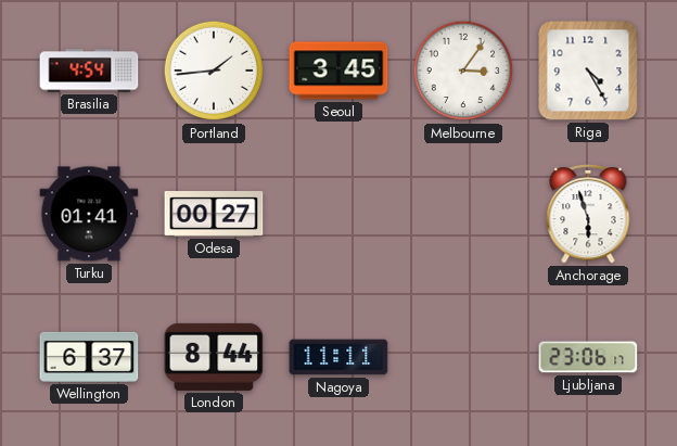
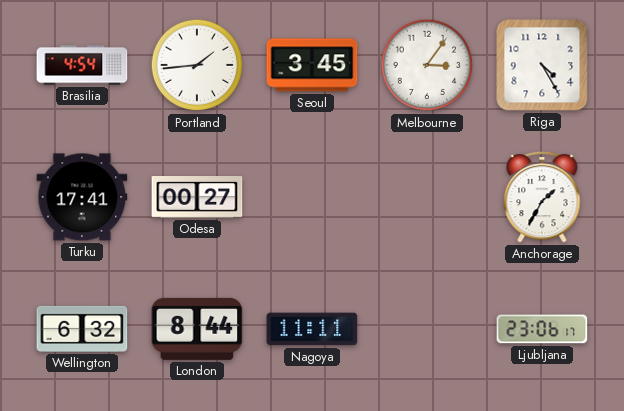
Turku: 01:41 -> 17:41
Anchorage: 5:57 -> 1:35
Wellington: 6:37 -> 6:32
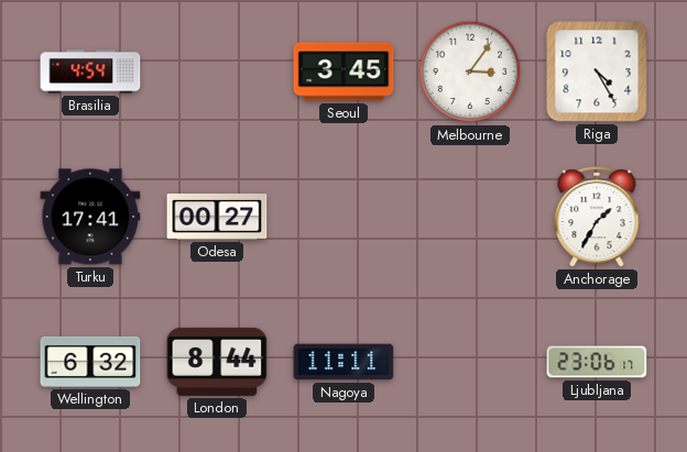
Portland: 1:44 -> none
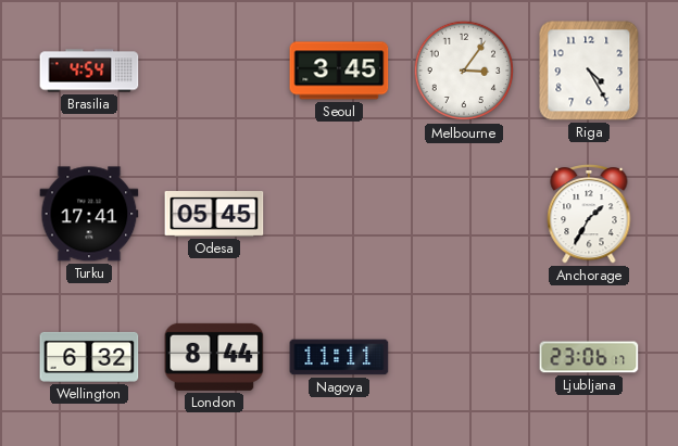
Odesa: 00:27 -> 05:45
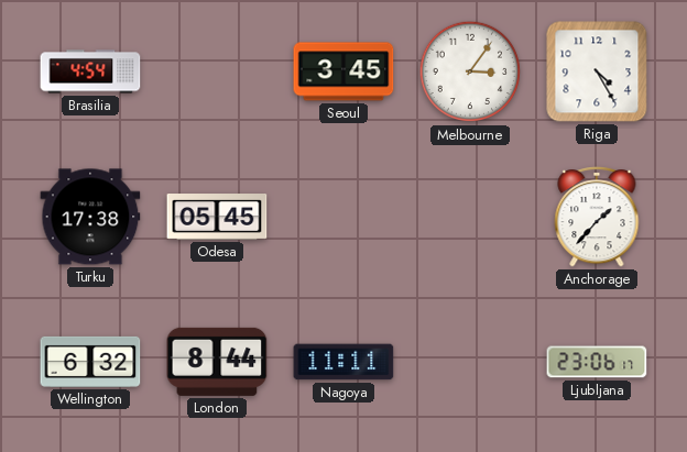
Turku: 17:41 -> 17:38
Anchorage: 1:35 -> 1:37
